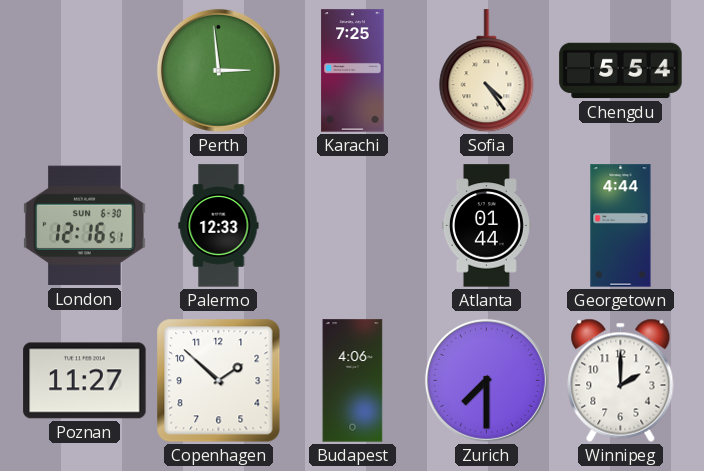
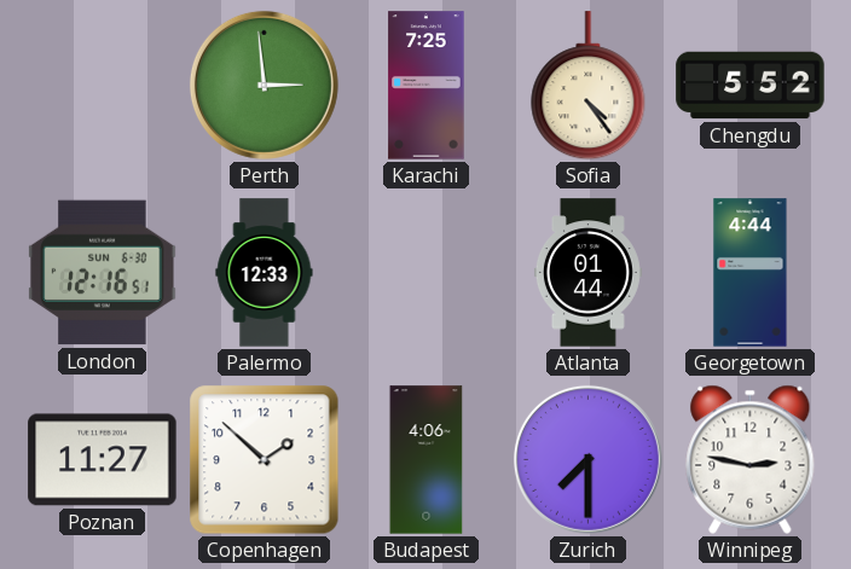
Chengdu: 5:54 -> 5:52
Winnipeg: 2:00 -> 2:47
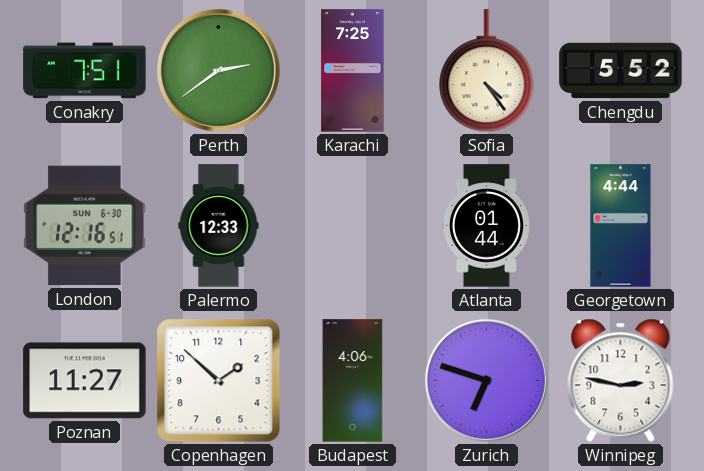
Conakry: none -> 7:51
Perth: 2:59 -> 2:39
Zurich: 7:30 -> 6:48
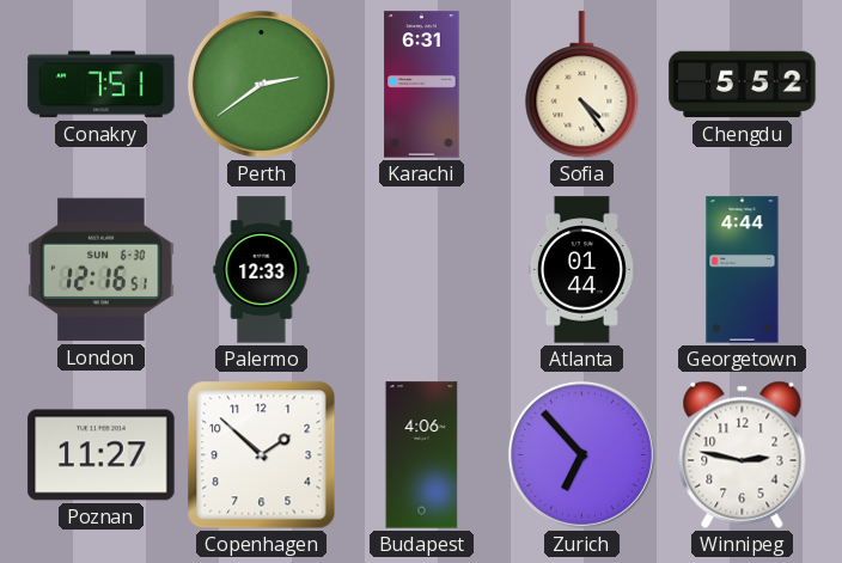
Karachi: 7:25 -> 6:31
Zurich: 6:48 -> 6:53
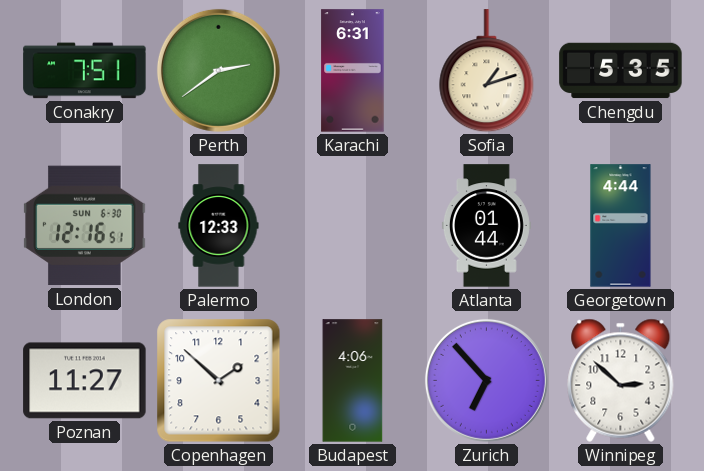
Sofia: 4:24 -> 1:12
Chengdu: 5:52 -> 5:35
Winnipeg: 2:47 -> 2:52
